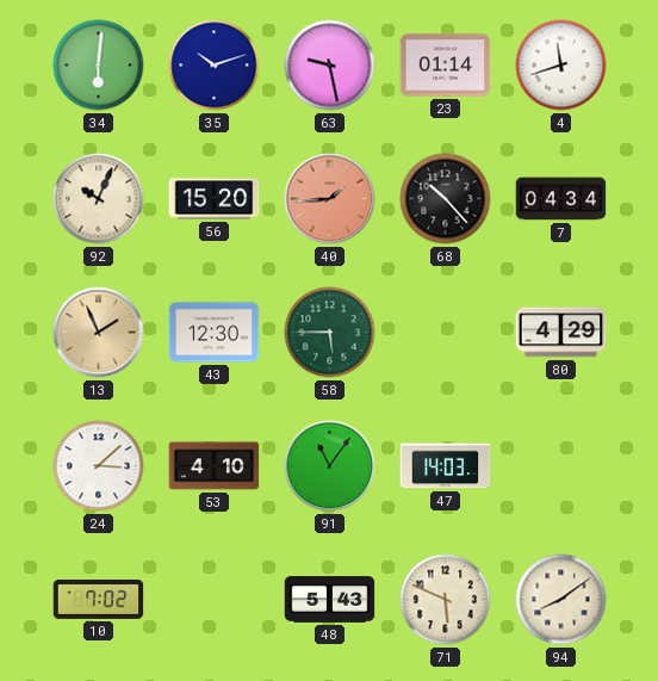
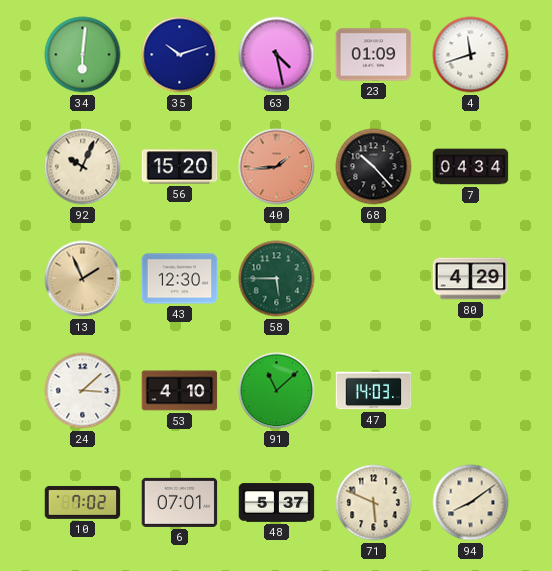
63: 9:28 -> 4:28
23: 01:14 -> 01:09
91: 11:06 -> 11:08
6: none -> 07:01
48: 5:43 -> 5:37
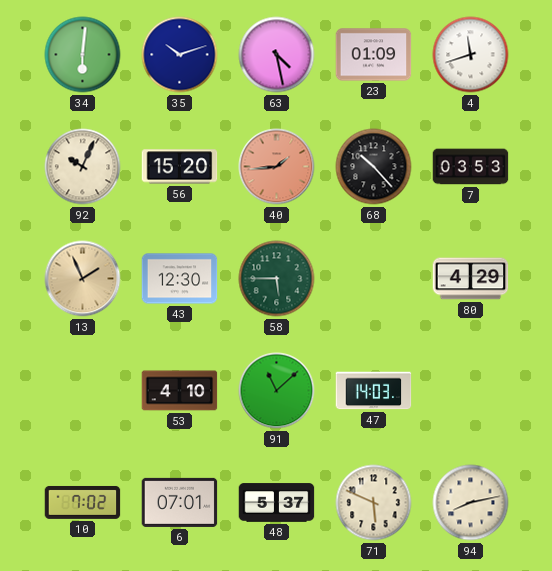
7: 04:34 -> 03:53
24: 3:08 -> none
94: 8:09 -> 8:13
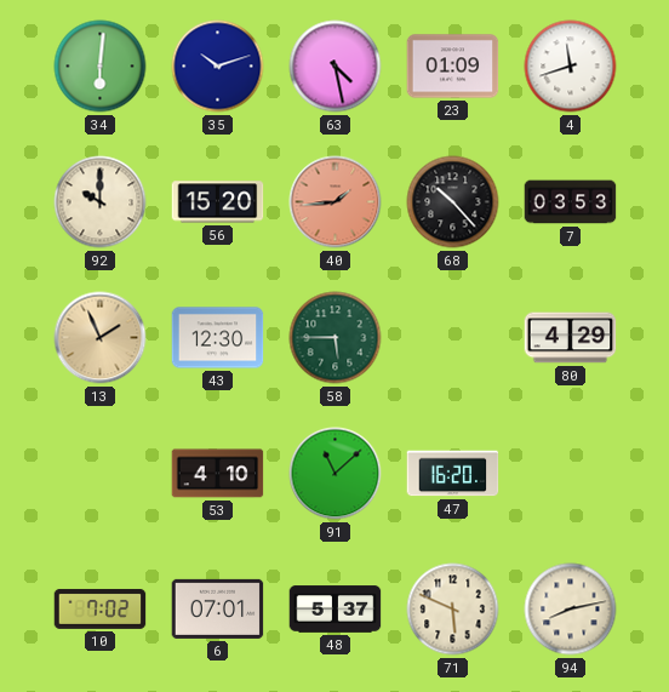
92: 10:04 -> 10:00
47: 14:03 -> 16:20
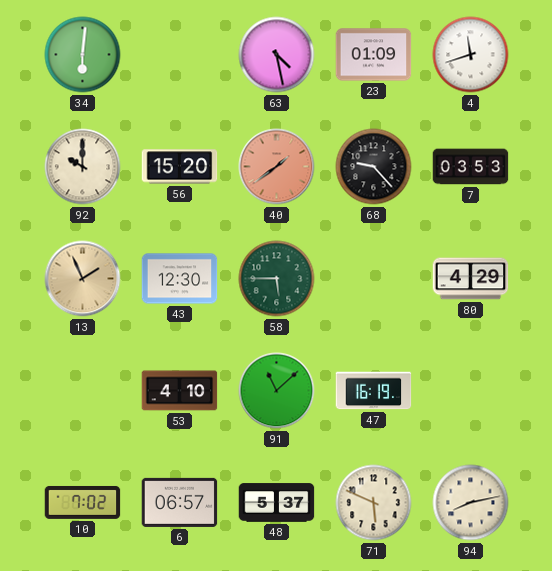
35: 10:12 -> none
40: 1:44 -> 1:39
68: 10:23 -> 9:23
47: 16:20 -> 16:19
6: 07:01 -> 06:57
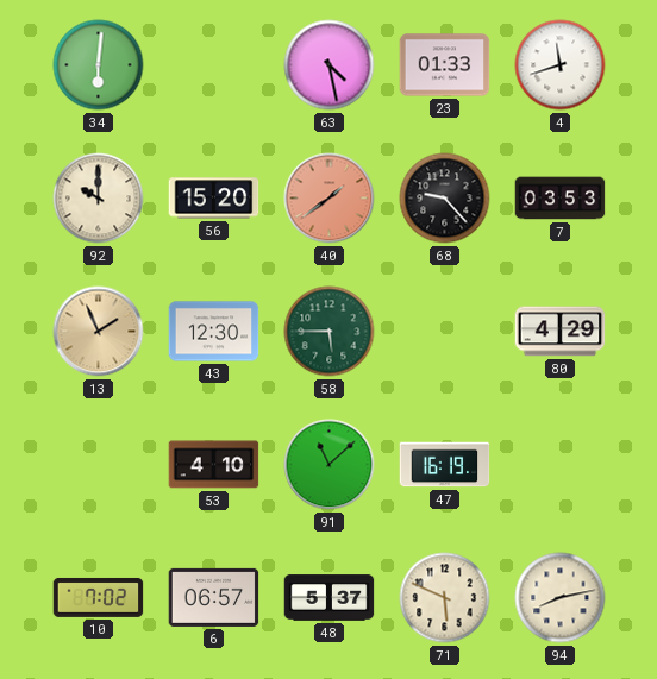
23: 01:09 -> 01:33
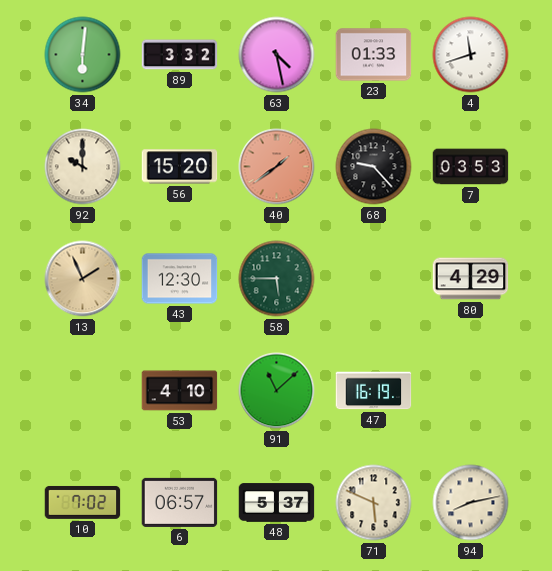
89: none -> 3:32
